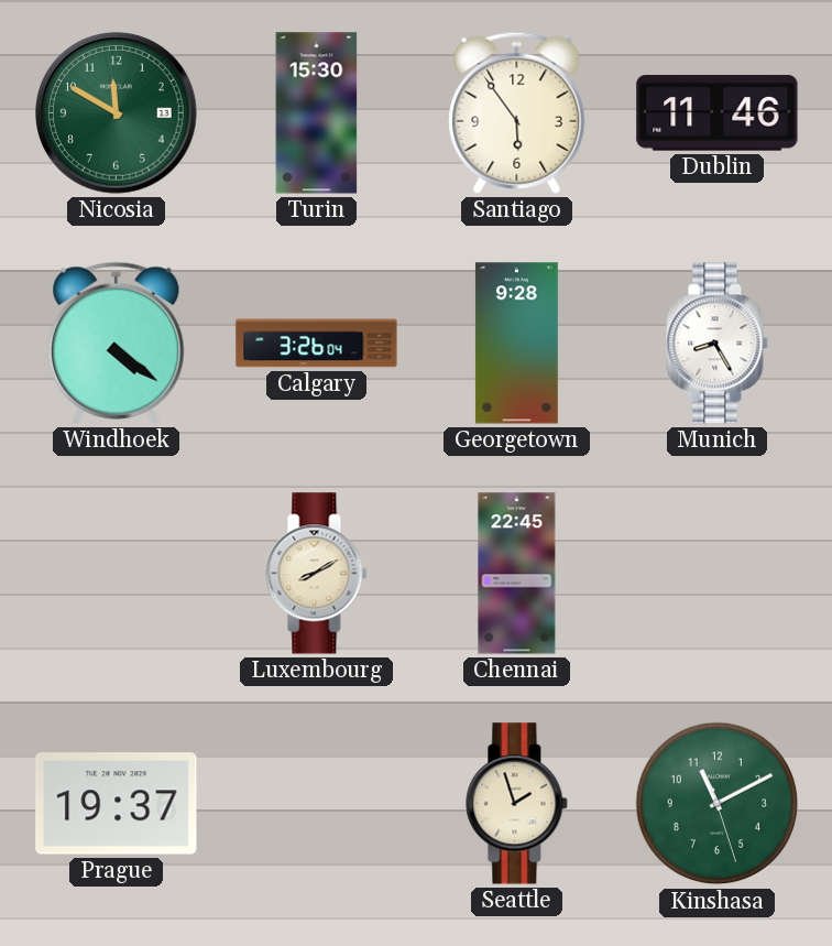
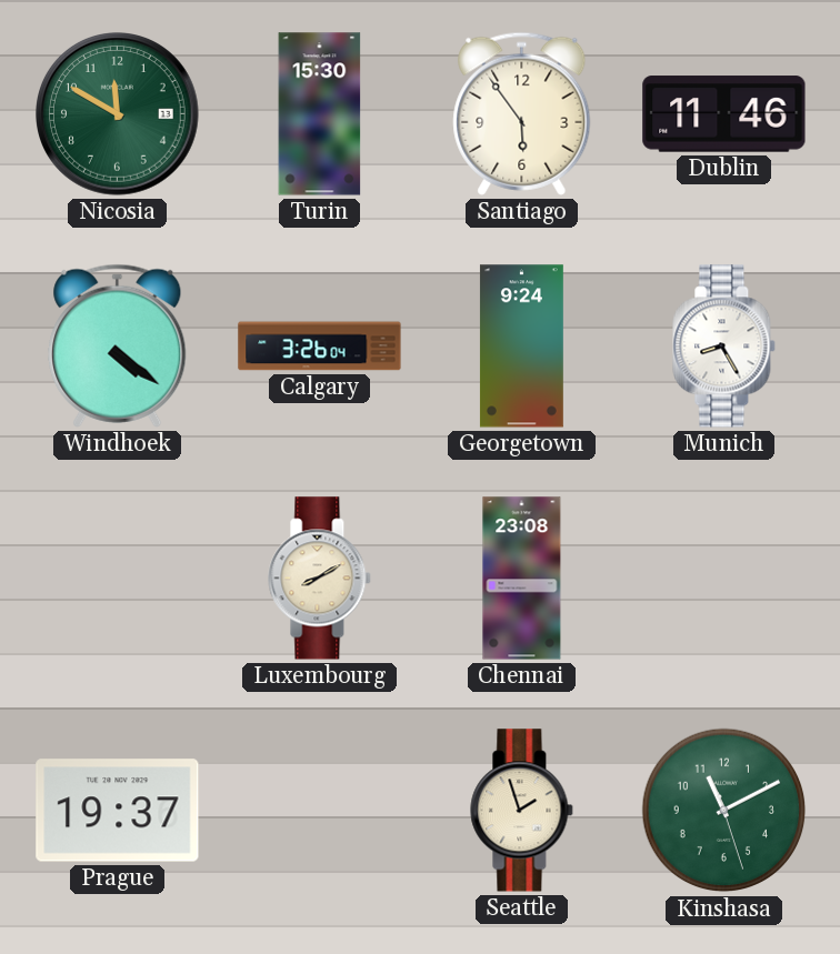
Georgetown: 9:28 -> 9:24
Chennai: 22:45 -> 23:08
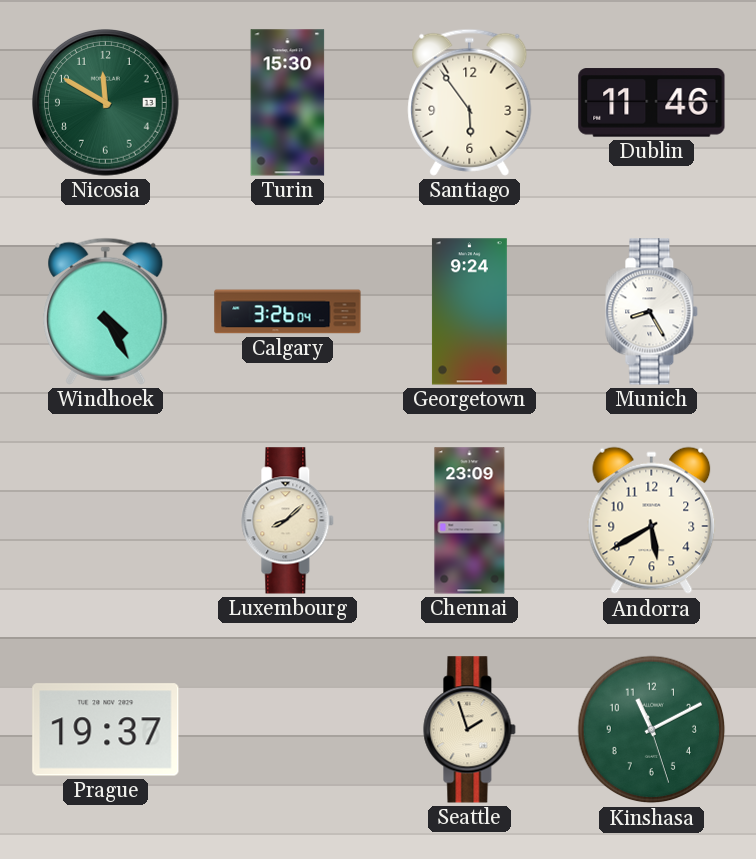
Windhoek: 4:21 -> 4:25
Luxembourg: 8:10 -> 8:08
Chennai: 23:08 -> 23:09
Andorra: none -> 5:40
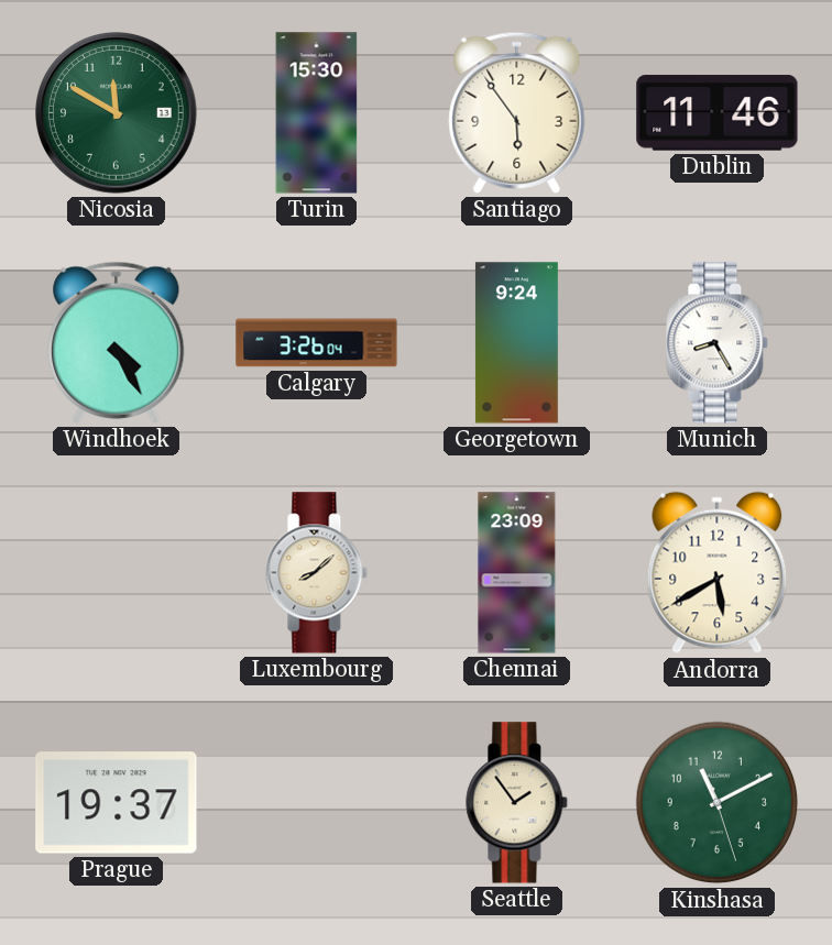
Seattle: 1:57 -> 1:54
